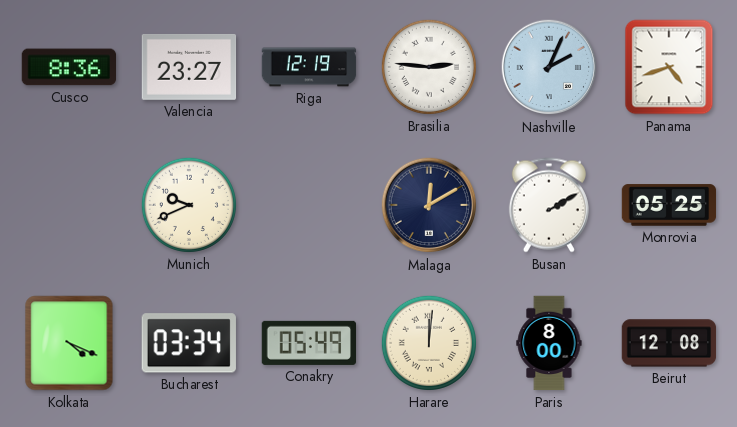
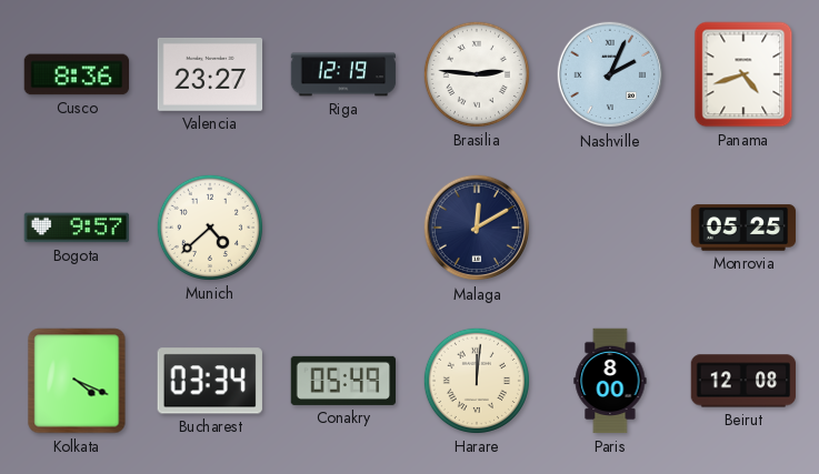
Bogota: none -> 9:57
Munich: 9:41 -> 4:38
Busan: 2:10 -> none
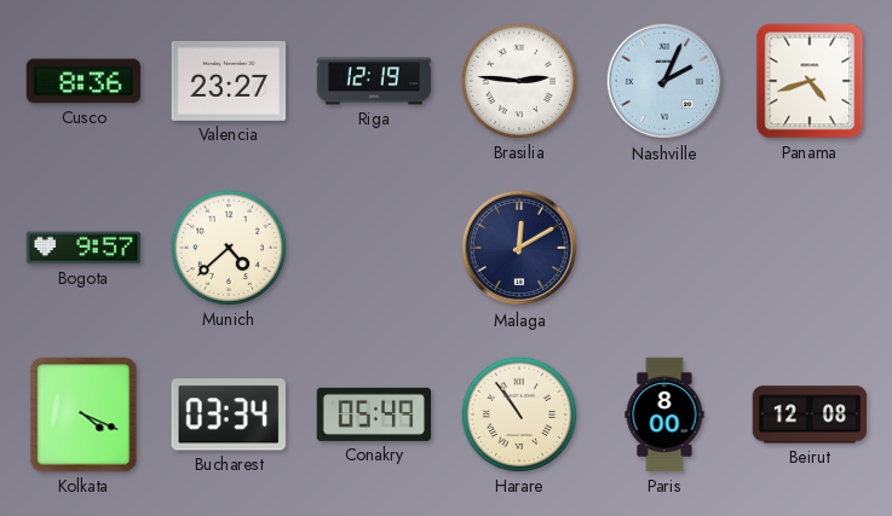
Monrovia: 05:25 -> none
Harare: 12:01 -> 10:54
